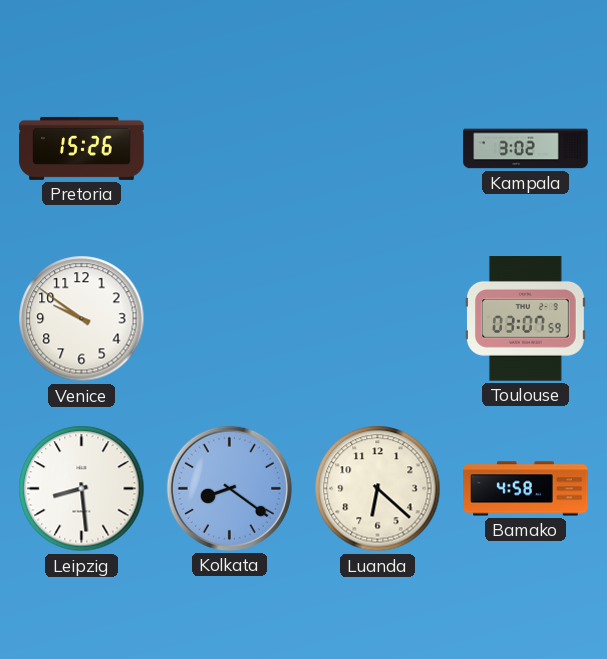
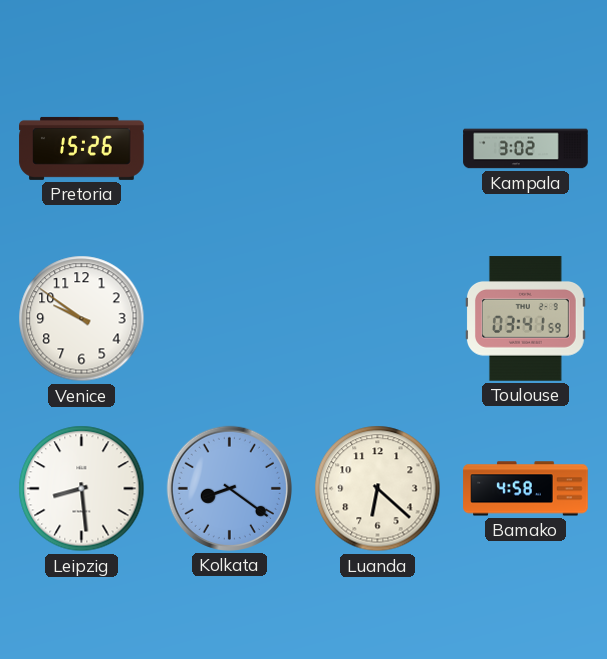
Toulouse: 03:07 -> 03:41
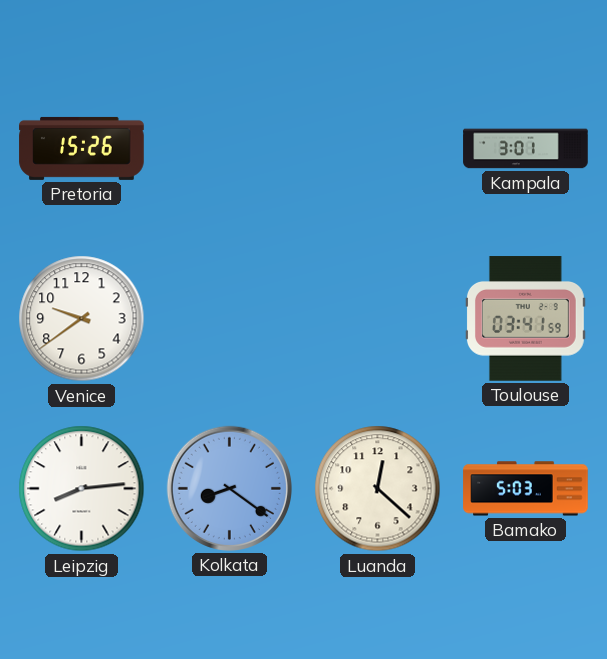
Kampala: 3:02 -> 3:01
Venice: 9:51 -> 9:39
Leipzig: 8:29 -> 8:14
Luanda: 6:22 -> 12:22
Bamako: 4:58 -> 5:03
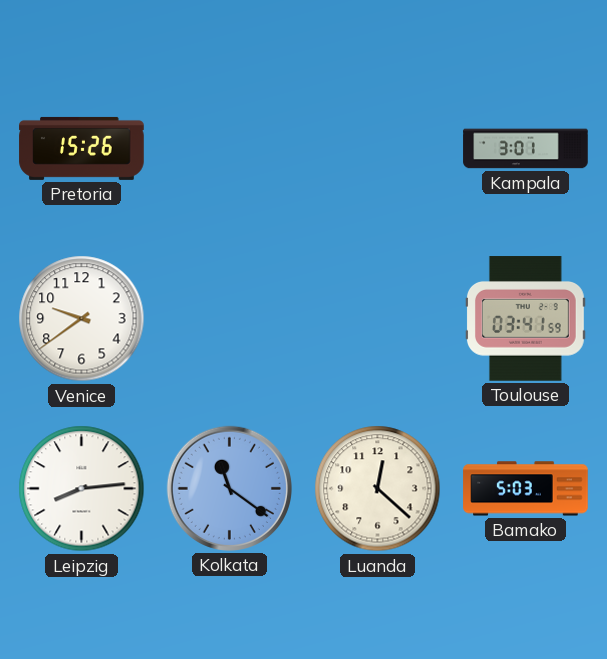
Kolkata: 8:21 -> 11:21
